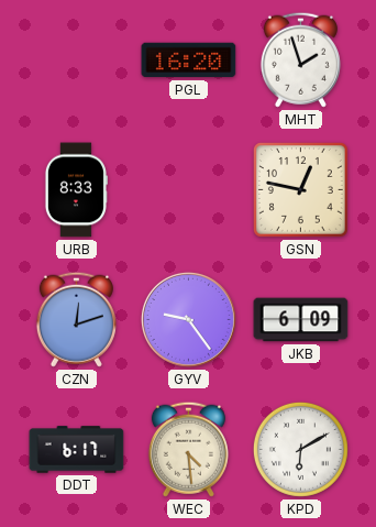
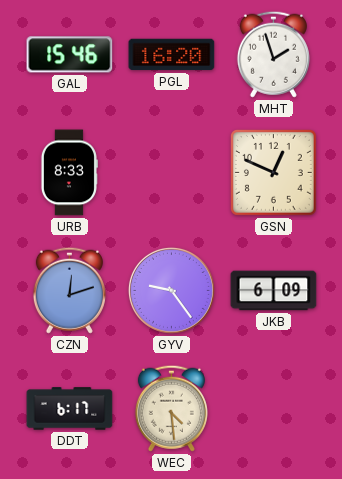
GAL: none -> 15:46
GSN: 12:47 -> 12:49
KPD: 6:10 -> none
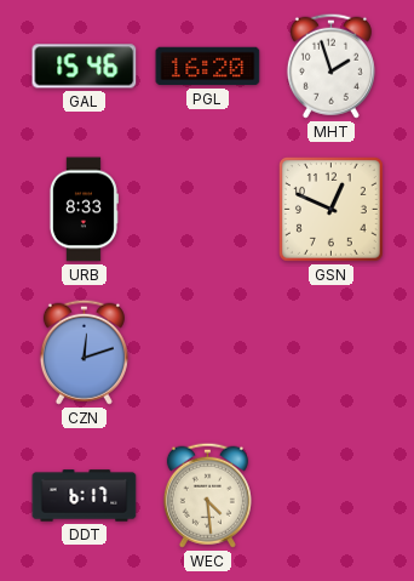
GYV: 9:24 -> none
JKB: 6:09 -> none
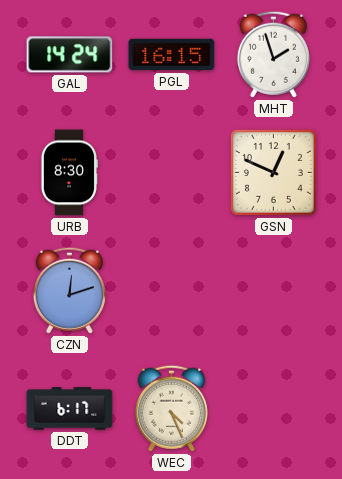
GAL: 15:46 -> 14:24
PGL: 16:20 -> 16:15
URB: 8:33 -> 8:30
WEC: 4:29 -> 4:26
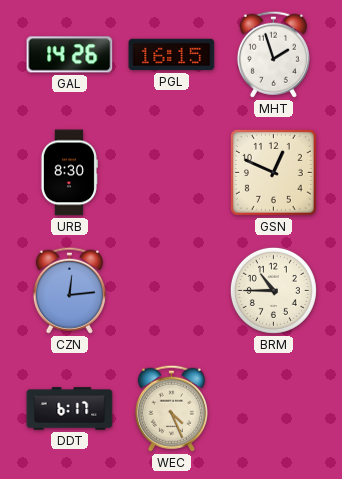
GAL: 14:24 -> 14:26
CZN: 12:12 -> 12:14
BRM: none -> 10:45
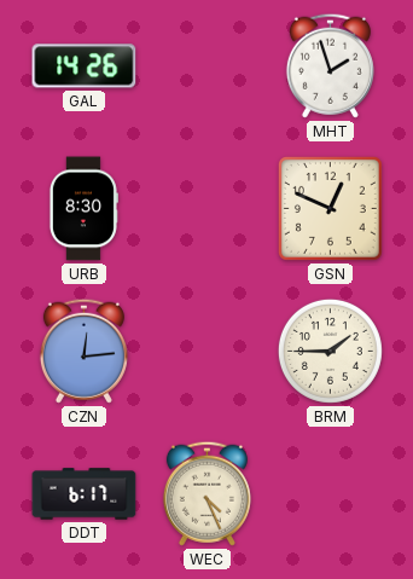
PGL: 16:15 -> none
BRM: 10:45 -> 1:45
